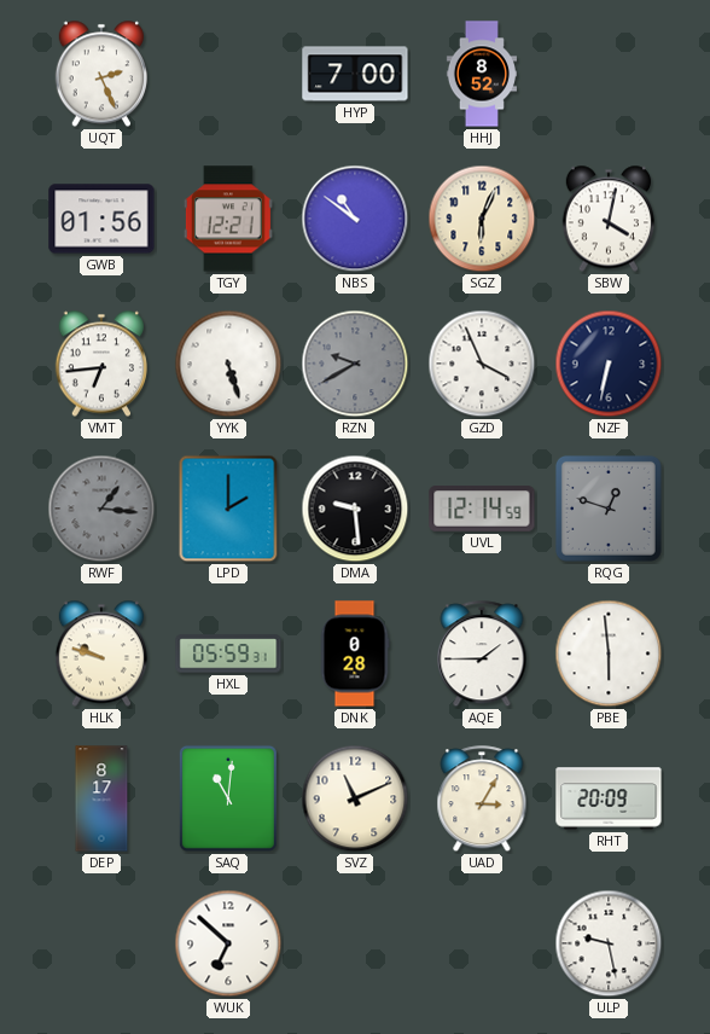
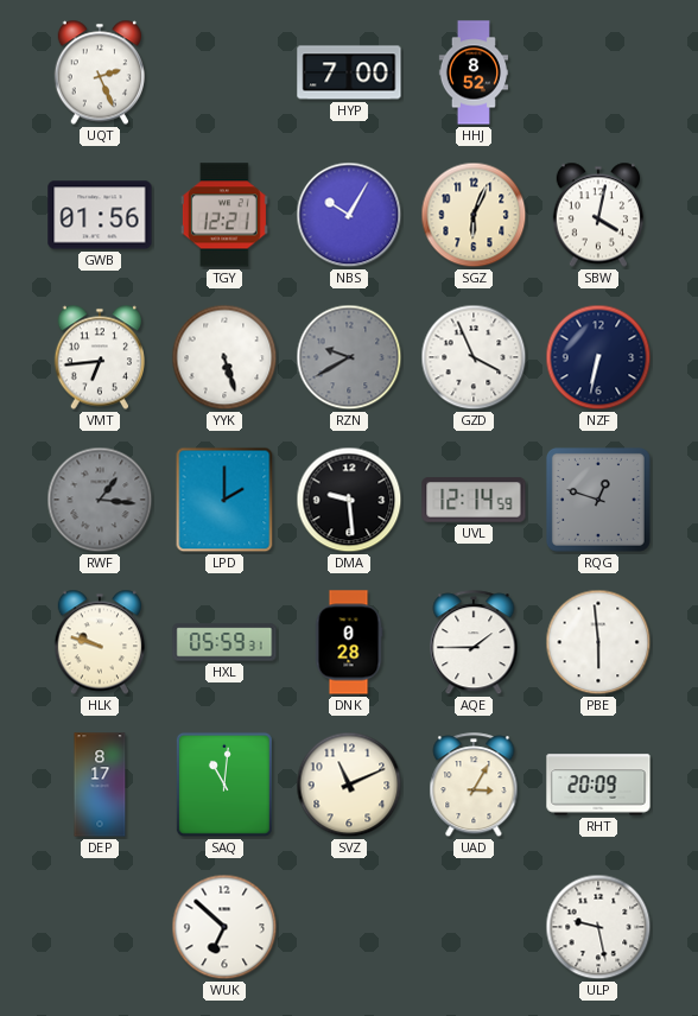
NBS: 10:51 -> 10:05
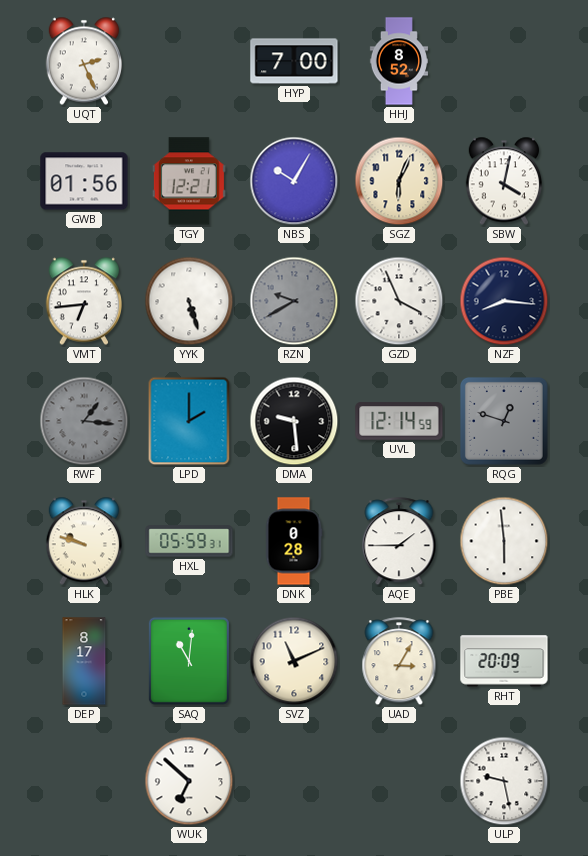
NZF: 6:32 -> 8:16
